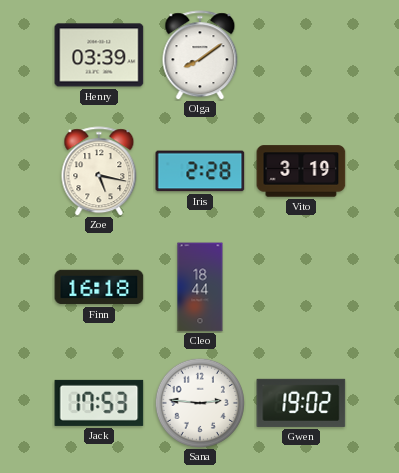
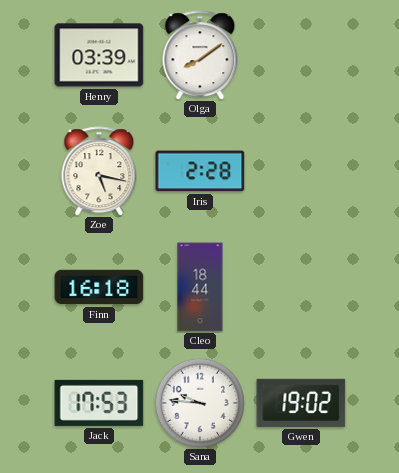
Vito: 3:19 -> none
Sana: 2:46 -> 9:46
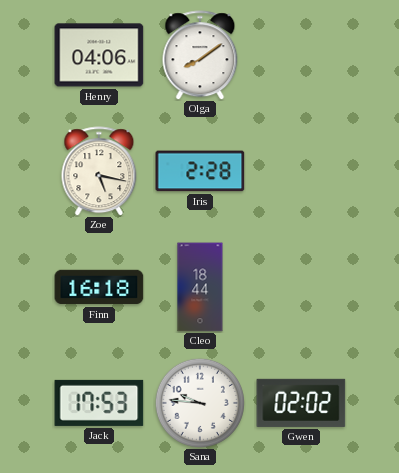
Henry: 03:39 -> 04:06
Gwen: 19:02 -> 02:02
